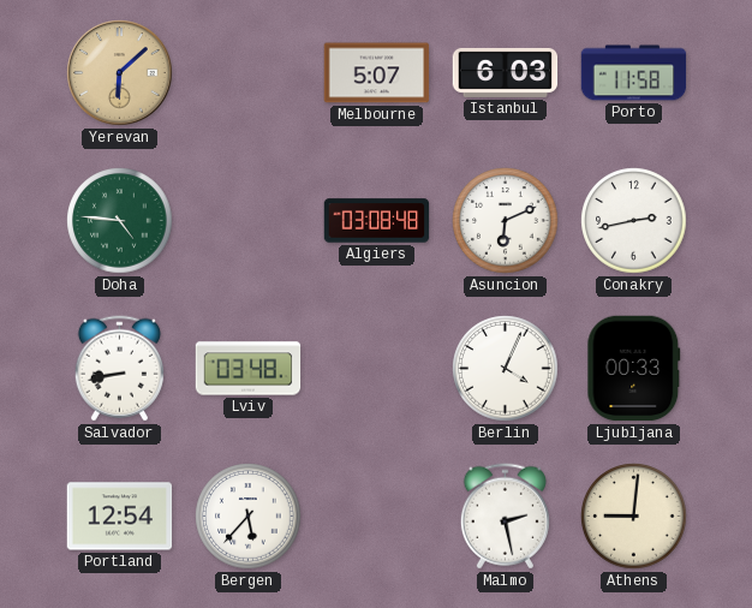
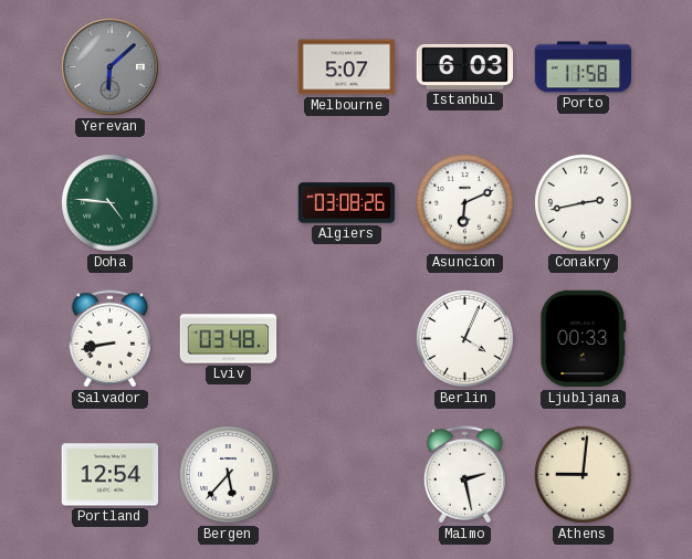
Yerevan dial: champagne -> grey
Algiers: 03:08:48 -> 03:08:26
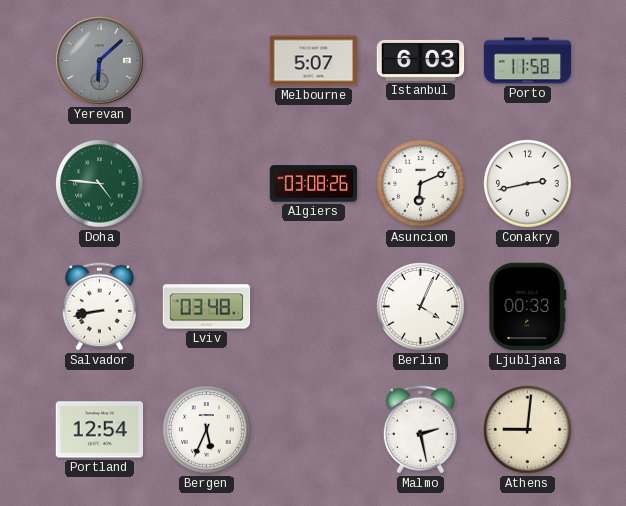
Bergen: 5:37 -> 5:34
